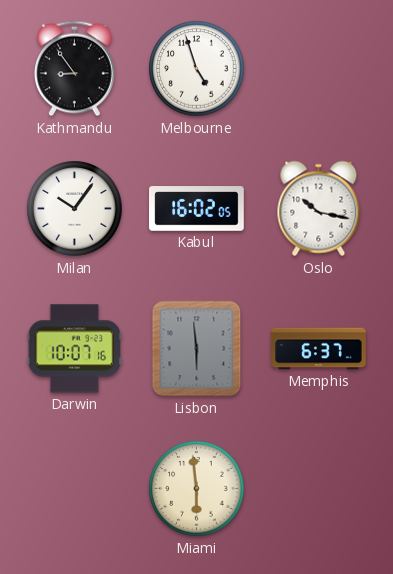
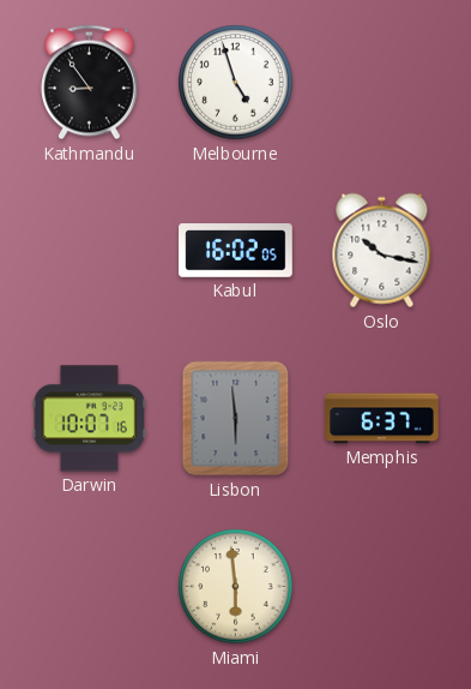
Milan: 10:06 -> none
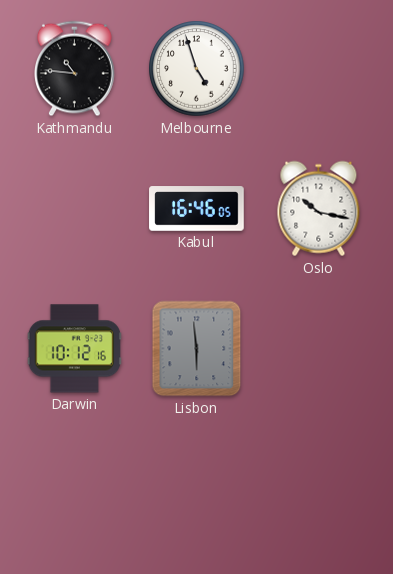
Kathmandu: 8:54 -> 10:46
Kabul: 16:02 -> 16:46
Darwin: 10:07 -> 10:12
Memphis: 6:37 -> none
Miami: 5:59 -> none
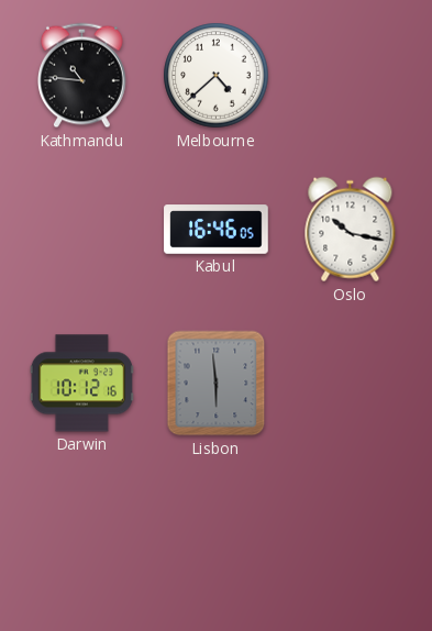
Melbourne: 4:57 -> 4:38
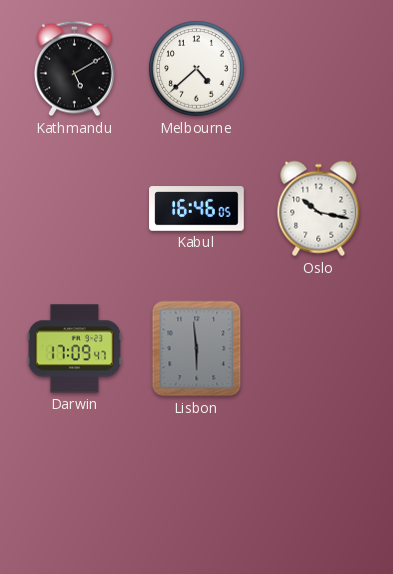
Kathmandu: 10:46 -> 5:10
Darwin: 10:12 -> 17:09
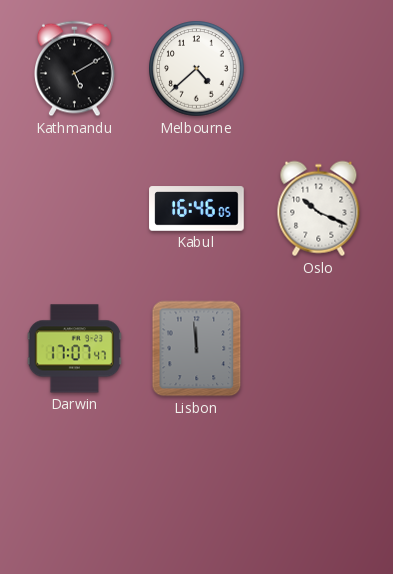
Oslo: 10:17 -> 10:19
Darwin: 17:09 -> 17:07
Lisbon: 5:59 -> 11:59
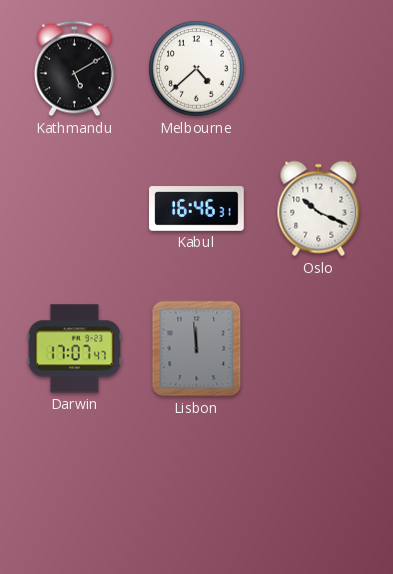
Kabul: 16:46:05 -> 16:46:31
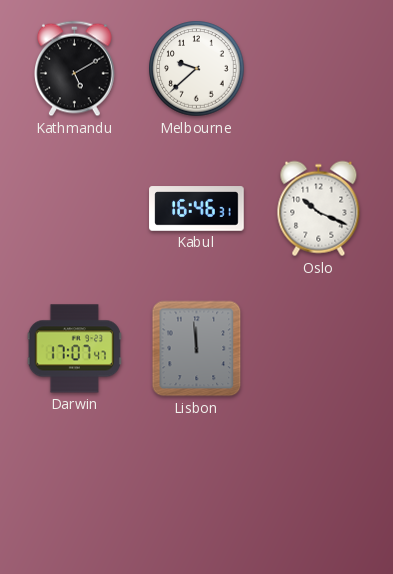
Melbourne: 4:38 -> 9:38
